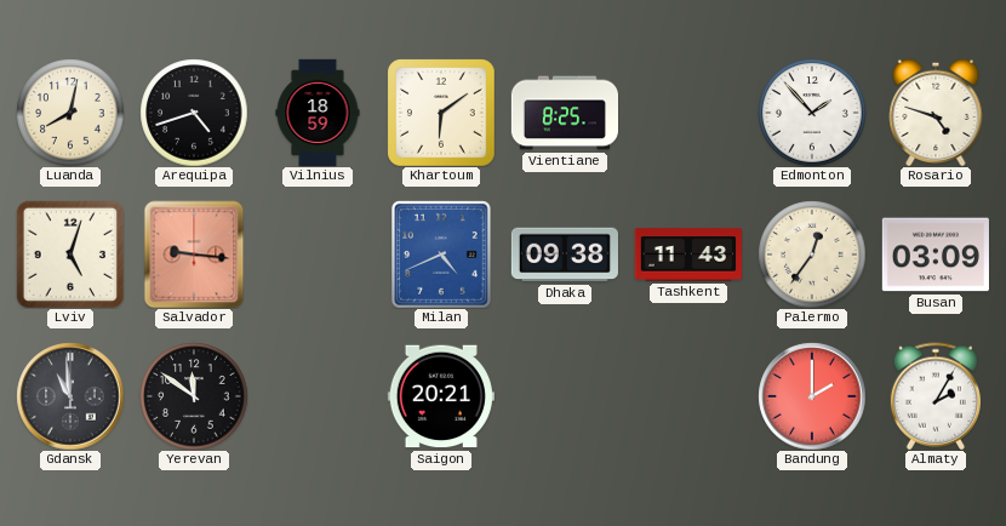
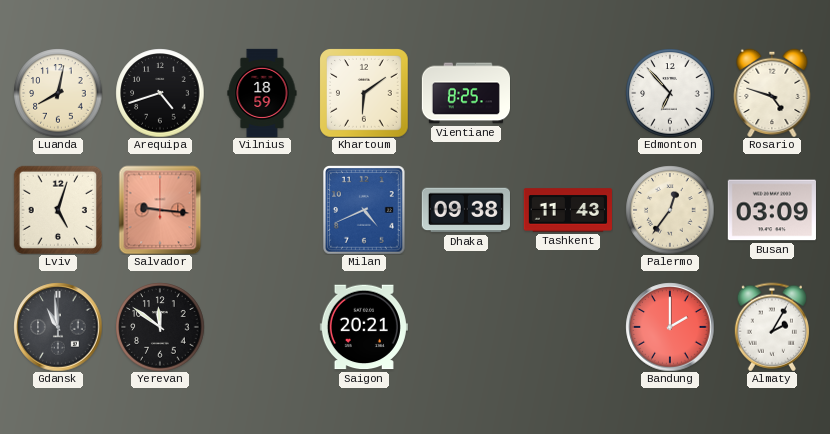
Edmonton: 1:53 -> 6:53
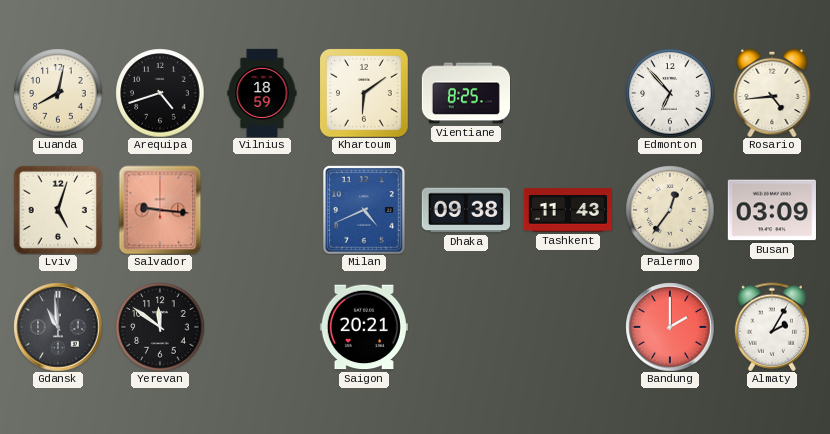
Rosario: 4:48 -> 4:44
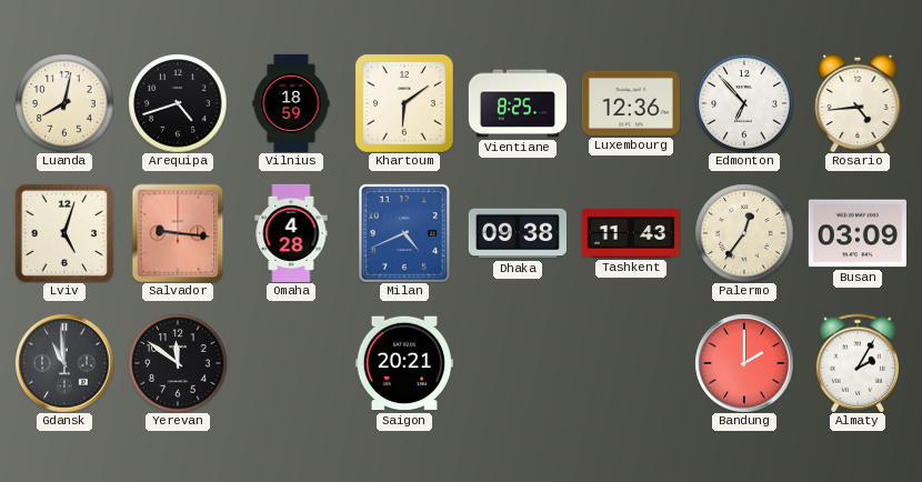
Luxembourg: none -> 12:36
Omaha: none -> 4:28
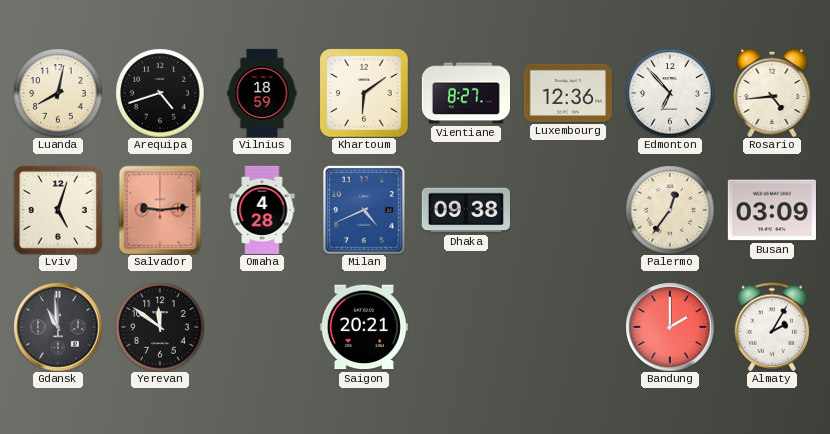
Vientiane: 8:25 -> 8:27
Salvador: 9:16 -> 9:14
Tashkent: 11:43 -> none
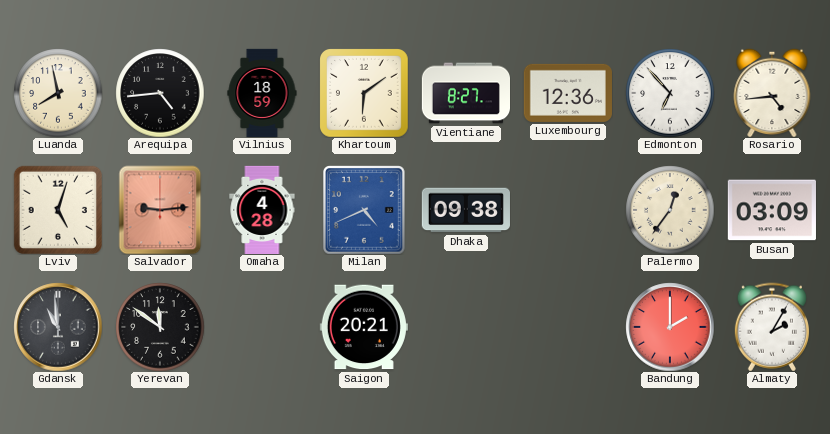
Luanda: 8:02 -> 7:58
Arequipa: 4:42 -> 4:44
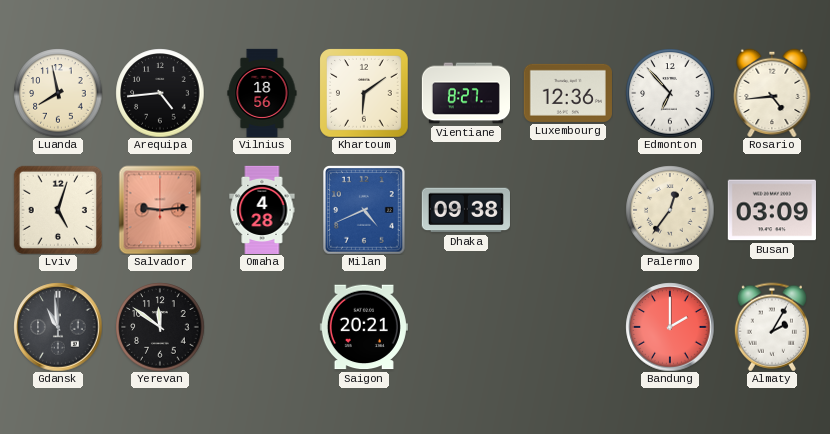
Vilnius: 18:59 -> 18:56
